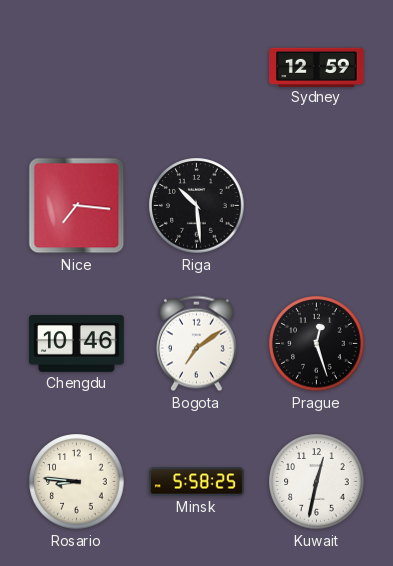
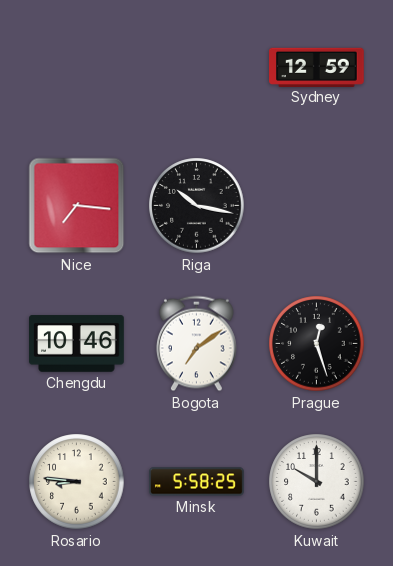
Riga: 10:29 -> 10:17
Kuwait: 12:32 -> 10:00
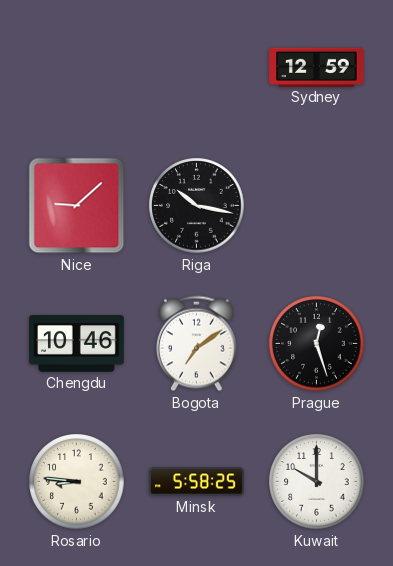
Nice: 7:16 -> 9:08
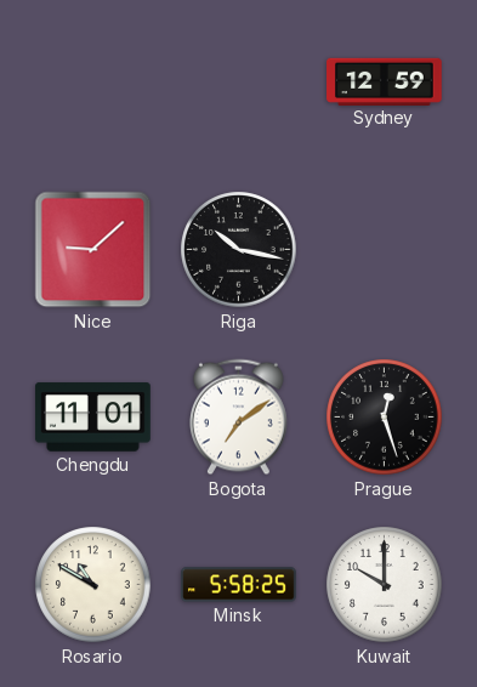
Chengdu: 10:46 -> 11:01
Rosario: 8:46 -> 10:50
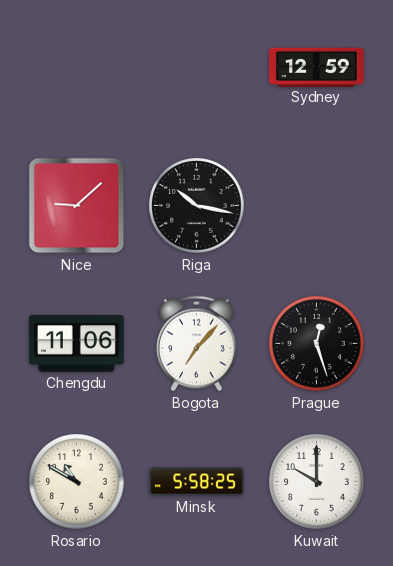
Chengdu: 11:01 -> 11:06
Bogota: 7:09 -> 7:07
